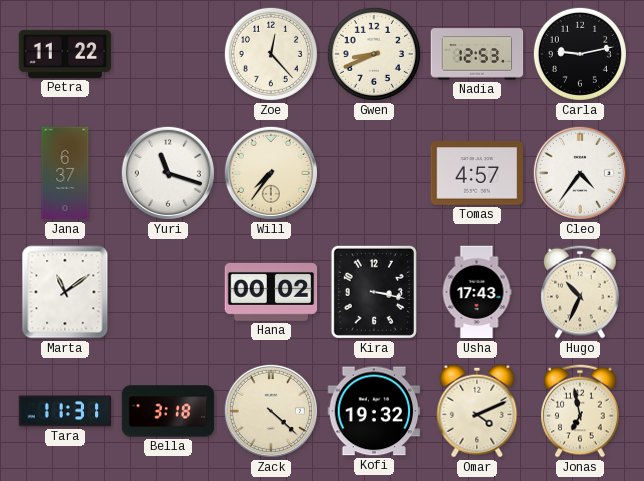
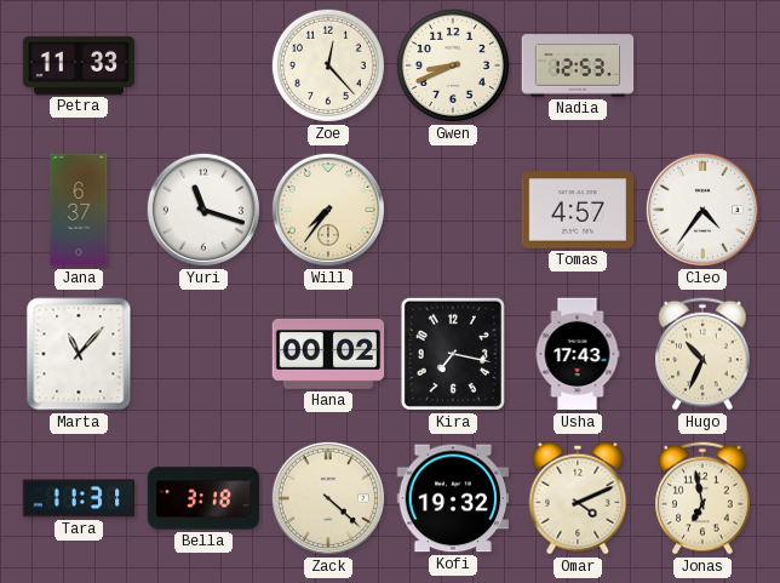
Petra: 11:22 -> 11:33
Carla: 9:13 -> none
Marta: 11:09 -> 11:07
Kira: 3:17 -> 7:17
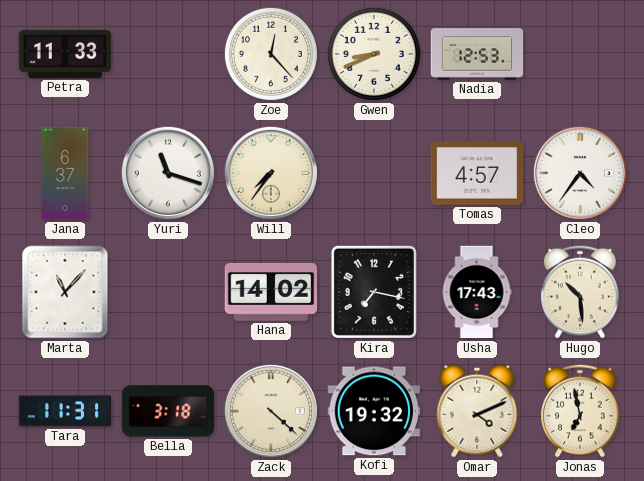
Hana: 00:02 -> 14:02
Hugo: 10:34 -> 10:29
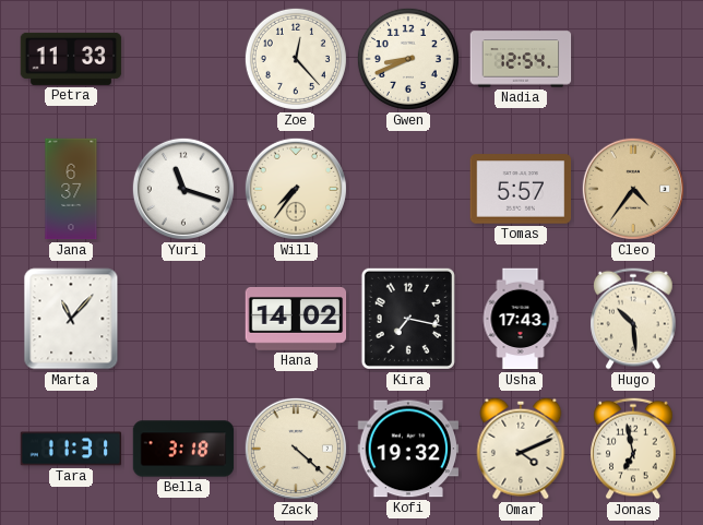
Nadia: 12:53 -> 12:54
Tomas: 4:57 -> 5:57
Cleo dial: white -> champagne
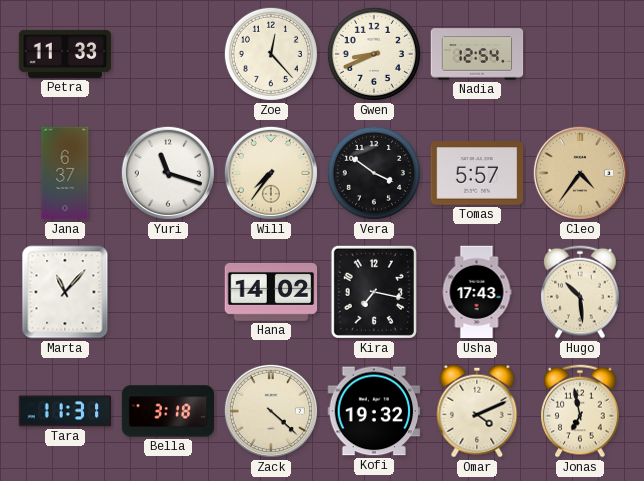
Vera: none -> 3:51
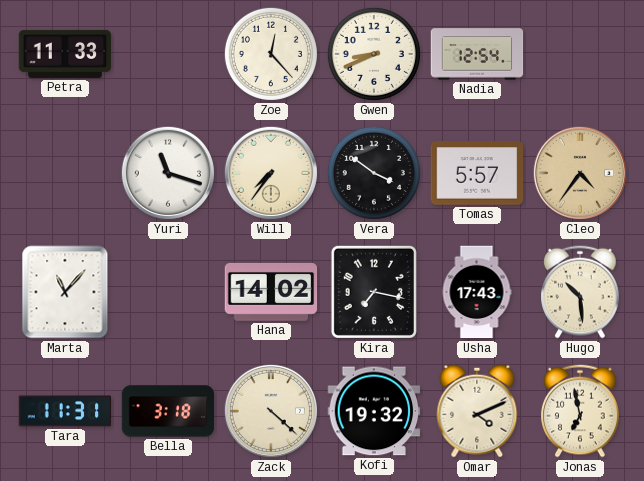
Jana: 6:37 -> none
